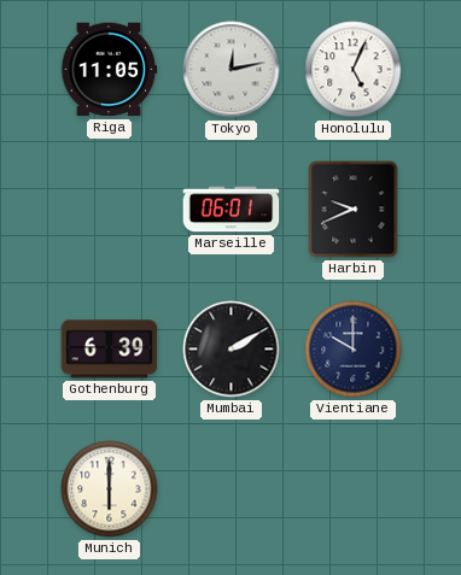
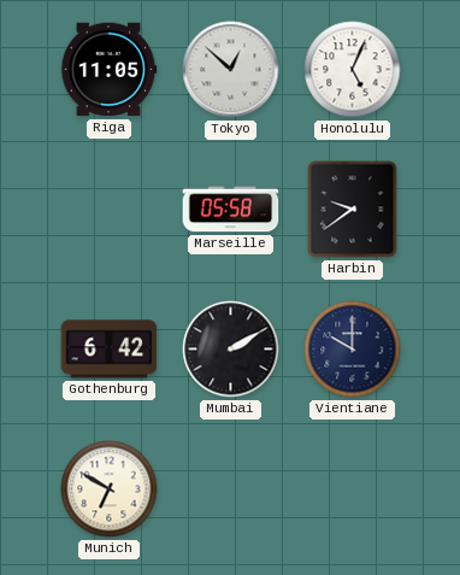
Tokyo: 12:13 -> 12:52
Marseille: 06:01 -> 05:58
Harbin: 9:41 -> 9:39
Gothenburg: 6:39 -> 6:42
Munich: 6:00 -> 6:50
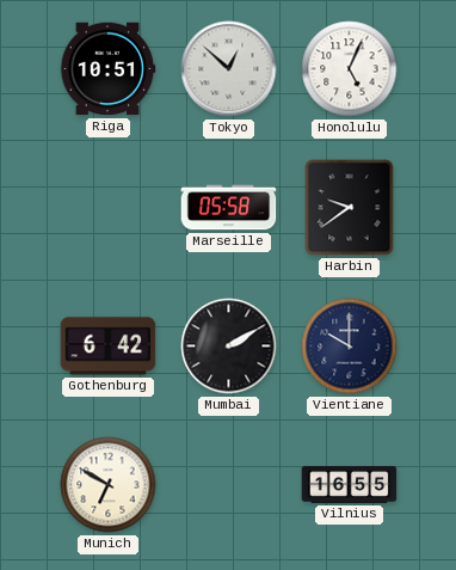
Riga: 11:05 -> 10:51
Vilnius: none -> 16:55
